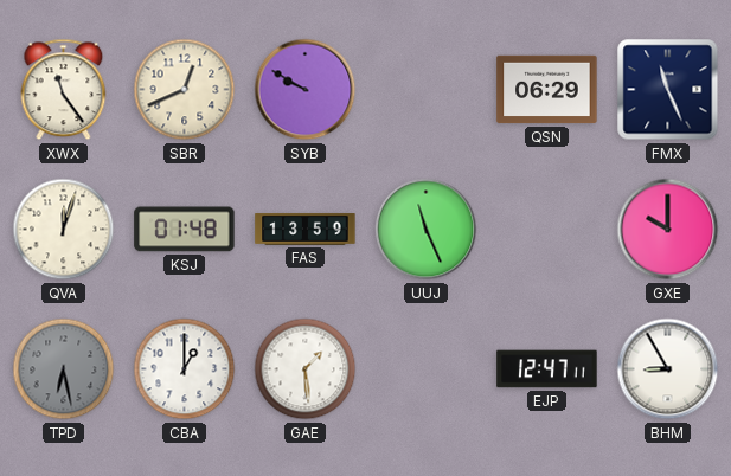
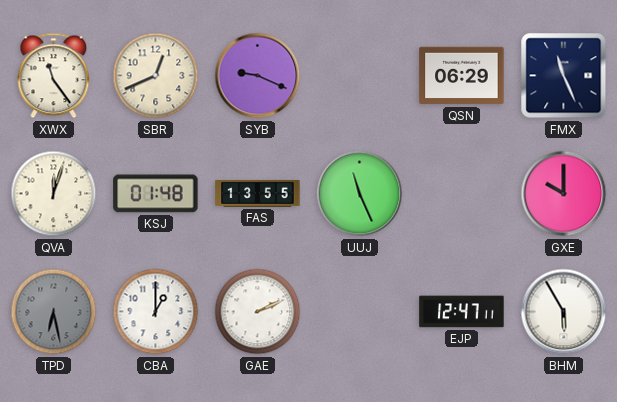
SYB: 9:50 -> 9:19
FAS: 13:59 -> 13:55
GAE: 1:29 -> 2:11
BHM: 8:55 -> 5:55
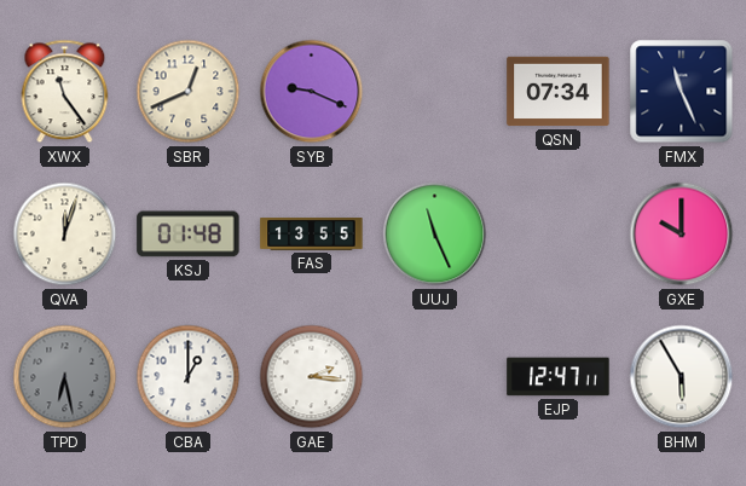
QSN: 06:29 -> 07:34
GAE: 2:11 -> 2:16
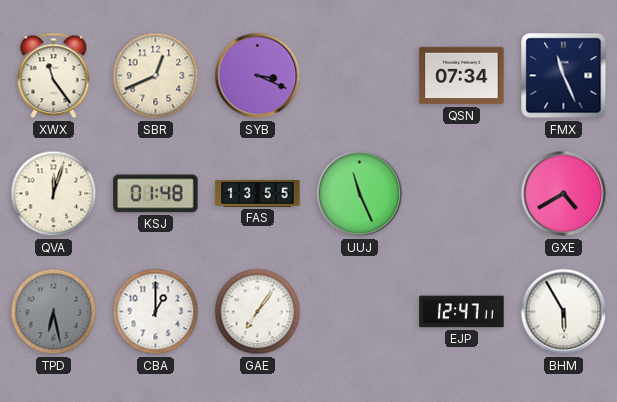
SYB: 9:19 -> 3:19
GXE: 10:00 -> 4:40
GAE: 2:16 -> 7:06
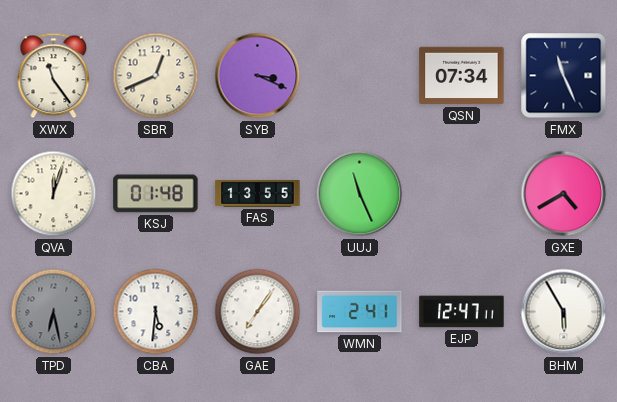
CBA: 1:00 -> 5:31
WMN: none -> 2:41
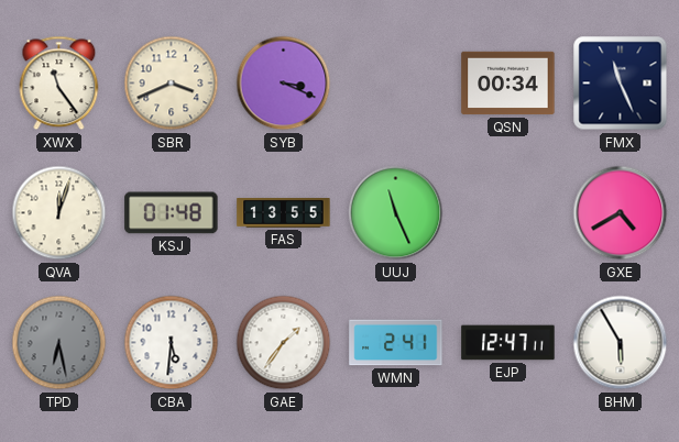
SBR: 12:41 -> 3:41
QSN: 07:34 -> 00:34
GAE: 7:06 -> 1:36
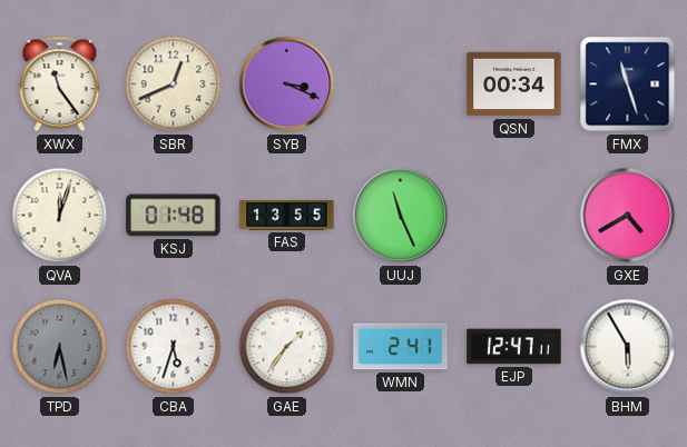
SBR: 3:41 -> 12:41
FMX: 11:26 -> 11:27
CBA: 5:31 -> 5:33
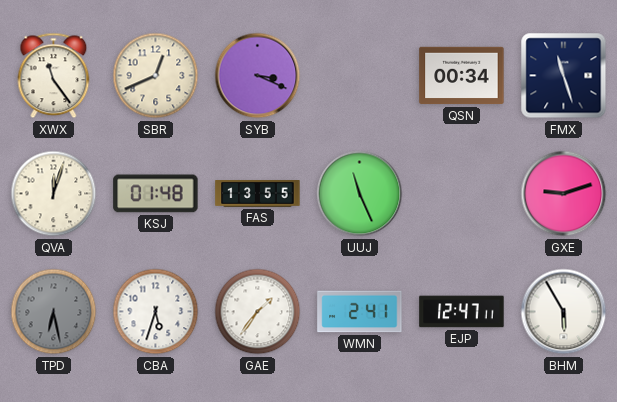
GXE: 4:40 -> 9:12
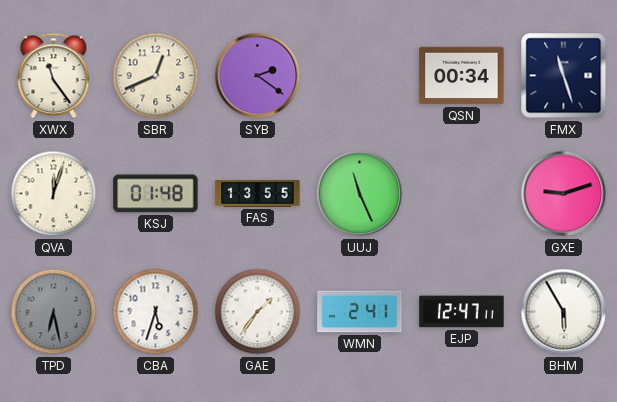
SYB: 3:19 -> 2:21
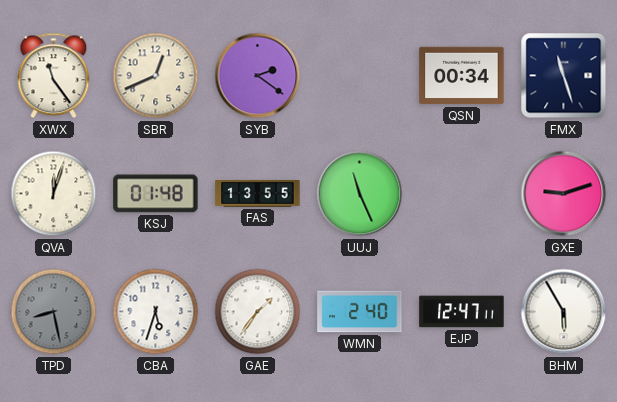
TPD: 6:28 -> 8:28
WMN: 2:41 -> 2:40
